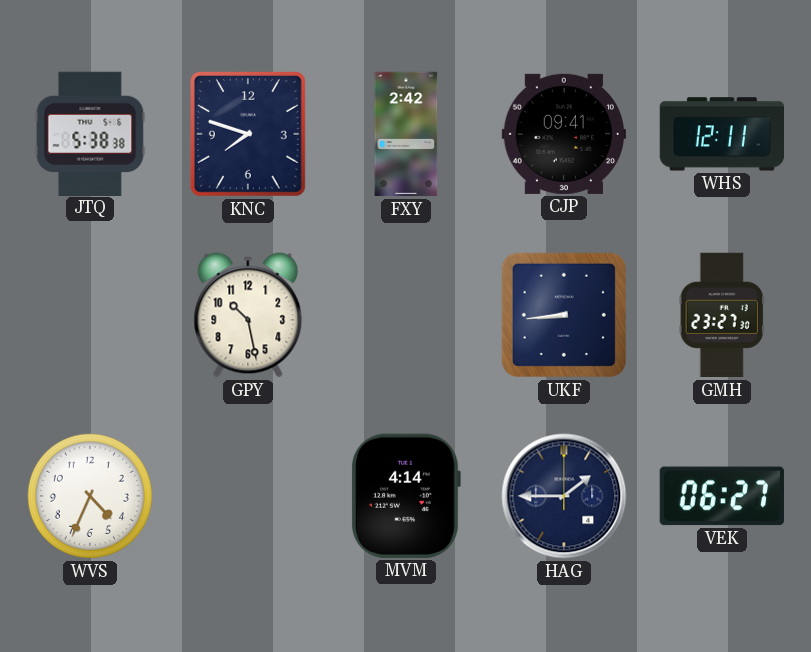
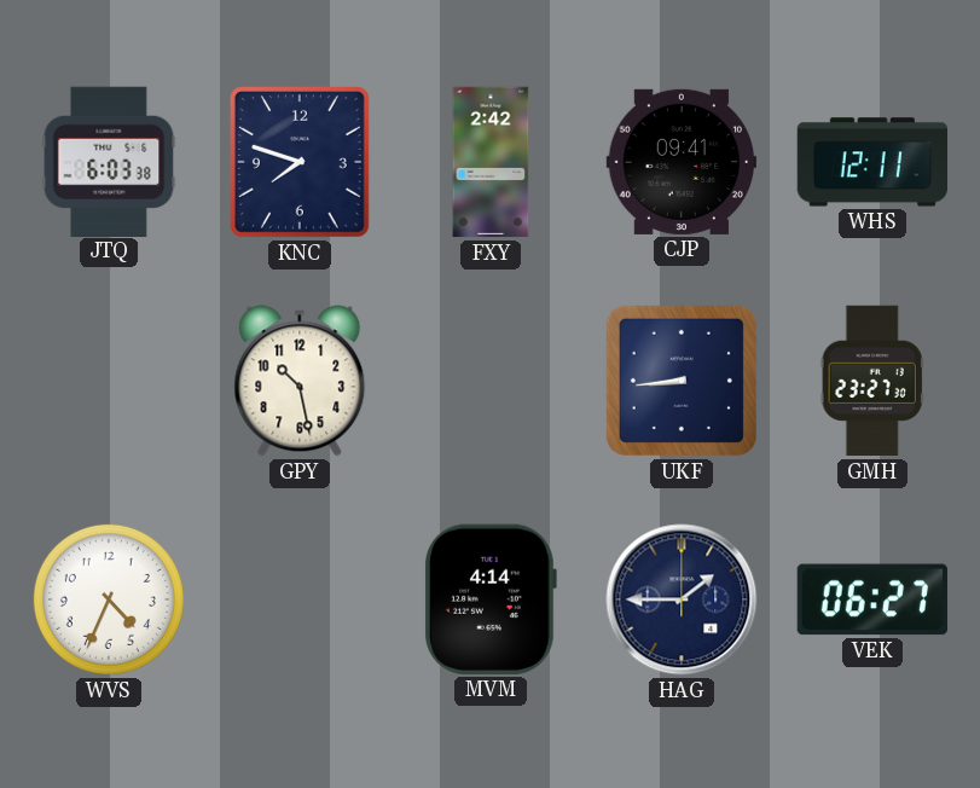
JTQ: 5:38 -> 6:03
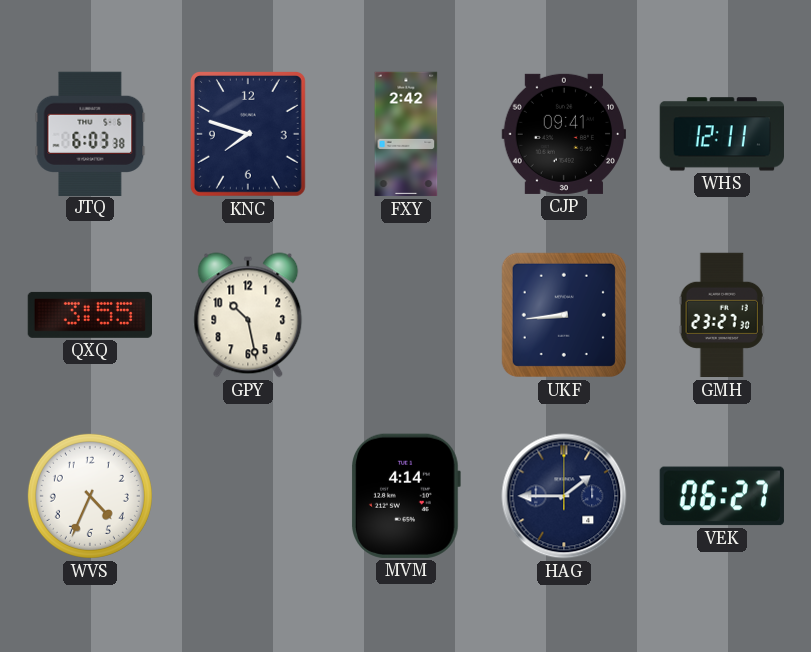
QXQ: none -> 3:55
